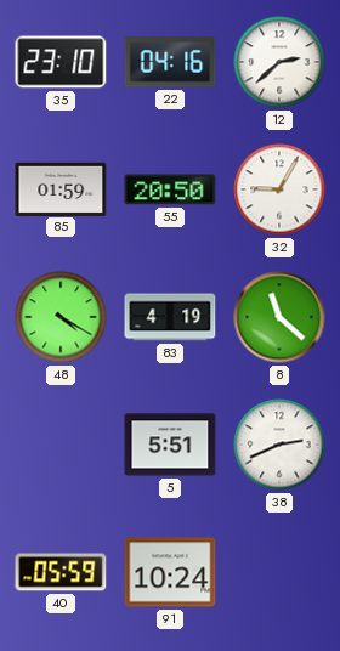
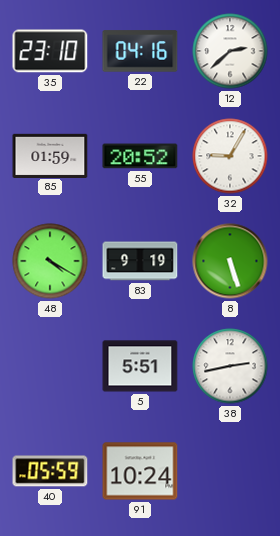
55: 20:50 -> 20:52
83: 4:19 -> 9:19
8: 11:22 -> 5:27
38: 2:41 -> 2:43
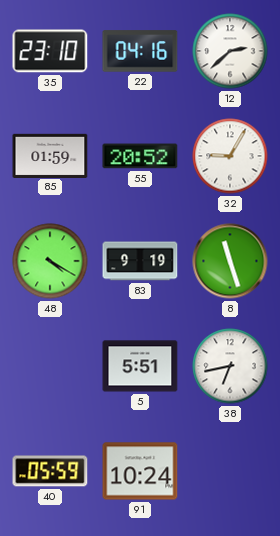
8: 5:27 -> 11:27
38: 2:43 -> 6:43
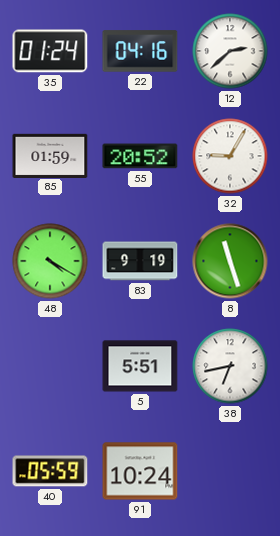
35: 23:10 -> 01:24
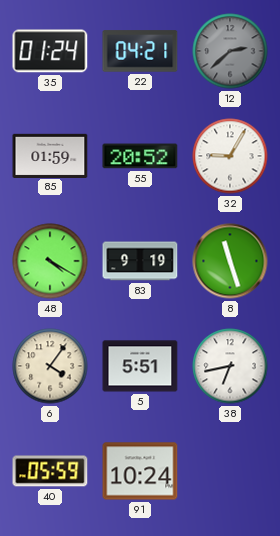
22: 04:16 -> 04:21
12 dial: white -> grey
6: none -> 4:06
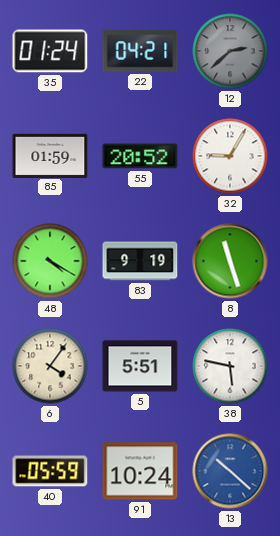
38: 6:43 -> 5:47
13: none -> 10:22
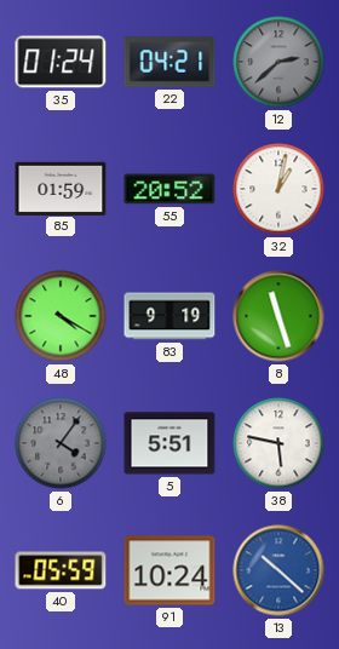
32: 9:05 -> 1:02
6 dial: cream -> grey
